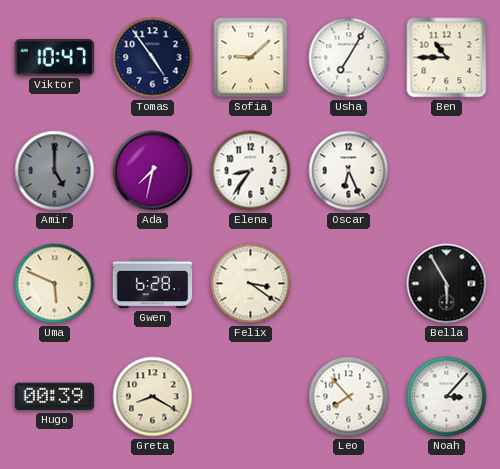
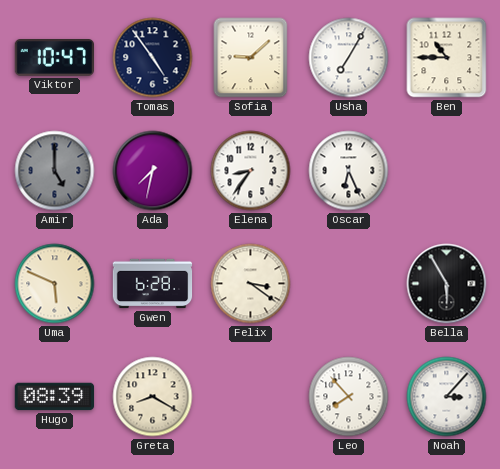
Hugo: 00:39 -> 08:39
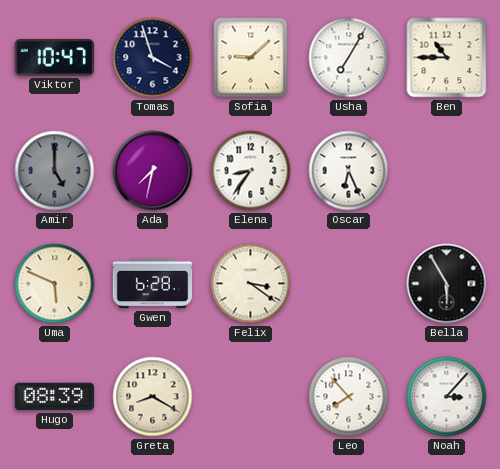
Tomas: 4:54 -> 3:57
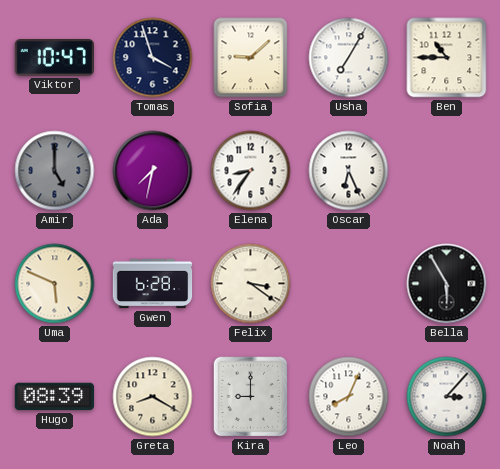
Kira: none -> 9:00
Leo: 7:53 -> 8:04
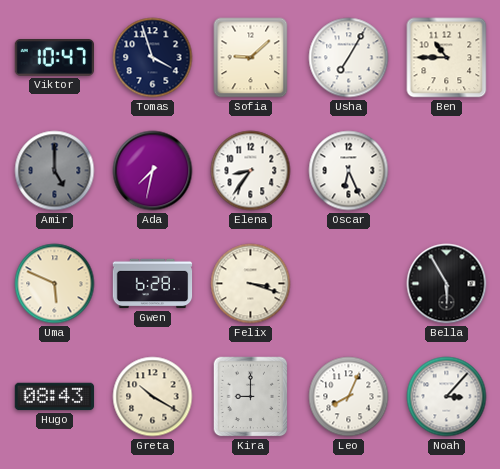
Felix: 3:21 -> 3:18
Hugo: 08:39 -> 08:43
Greta: 8:20 -> 10:20
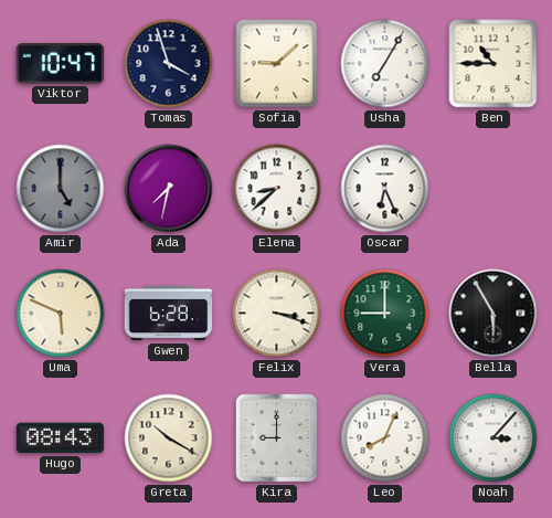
Elena: 8:36 -> 8:38
Vera: none -> 9:00
